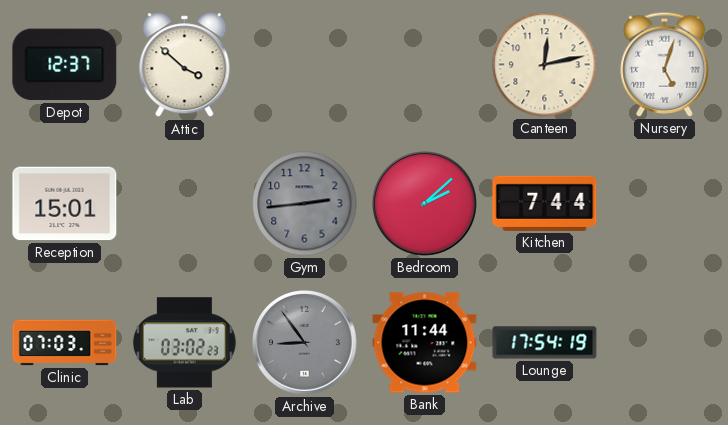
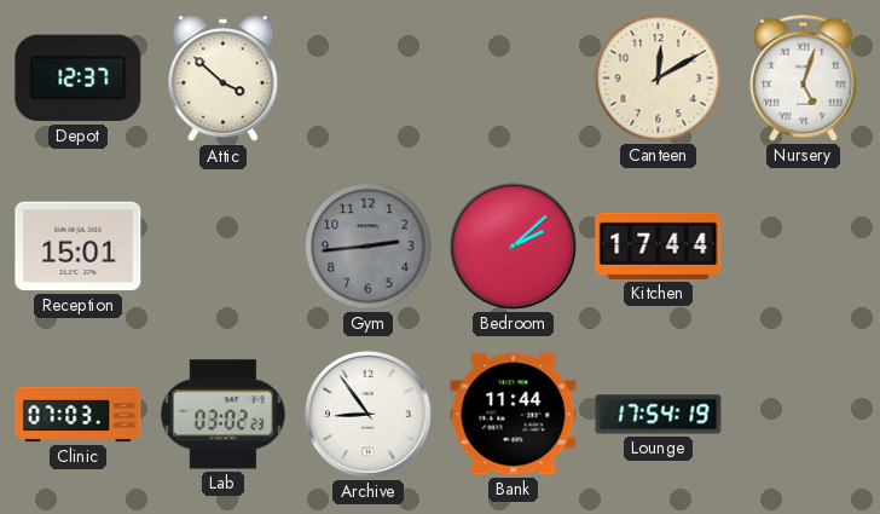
Canteen: 12:13 -> 12:10
Kitchen: 7:44 -> 17:44
Archive dial: grey -> white
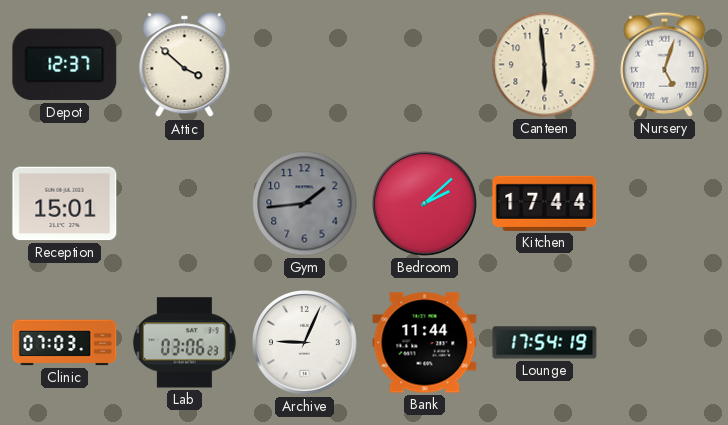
Canteen: 12:10 -> 5:59
Gym: 2:44 -> 1:44
Lab: 03:02 -> 03:06
Archive: 8:54 -> 9:04
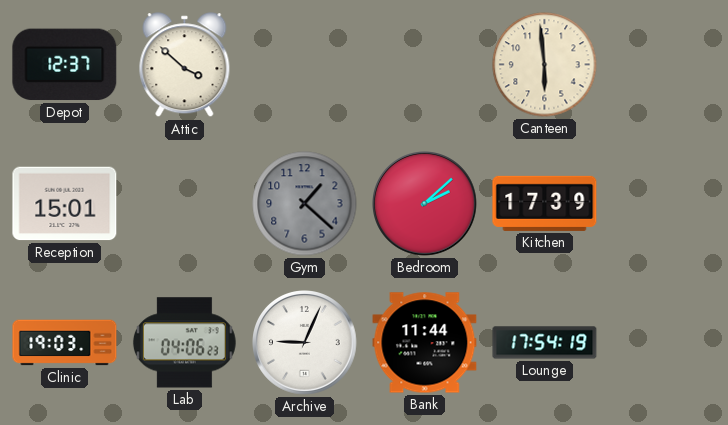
Nursery: 5:03 -> none
Gym: 1:44 -> 1:22
Kitchen: 17:44 -> 17:39
Clinic: 07:03 -> 19:03
Lab: 03:06 -> 04:06
